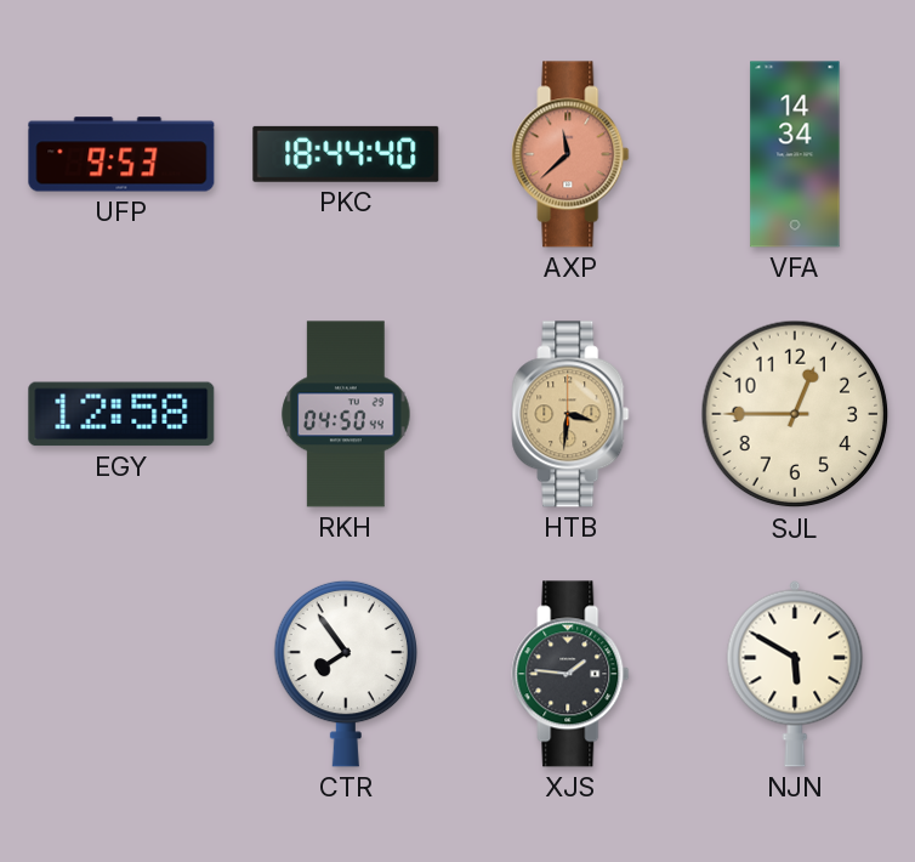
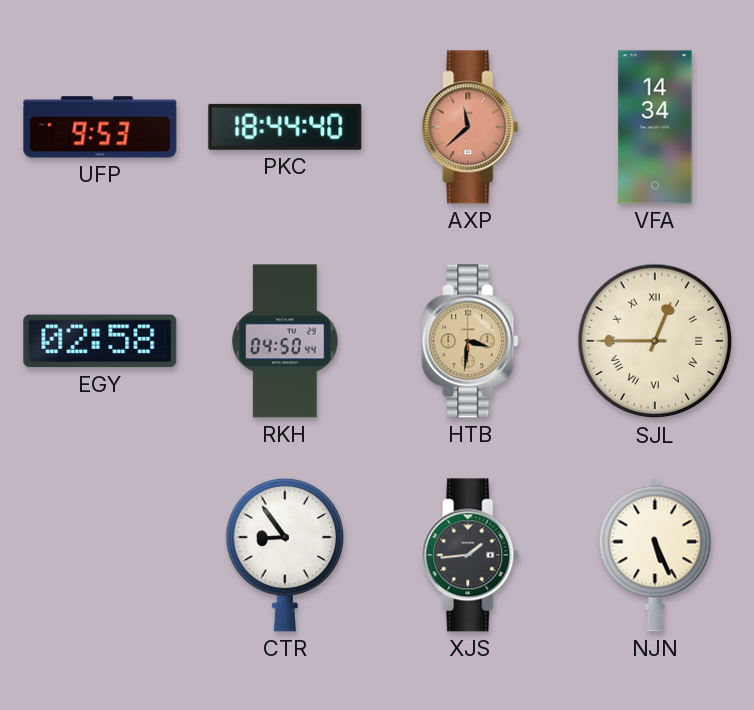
EGY: 12:58 -> 02:58
SJL numerals: Arabic -> Roman
CTR: 7:54 -> 8:54
XJS: 1:46 -> 1:44
NJN: 5:50 -> 5:26
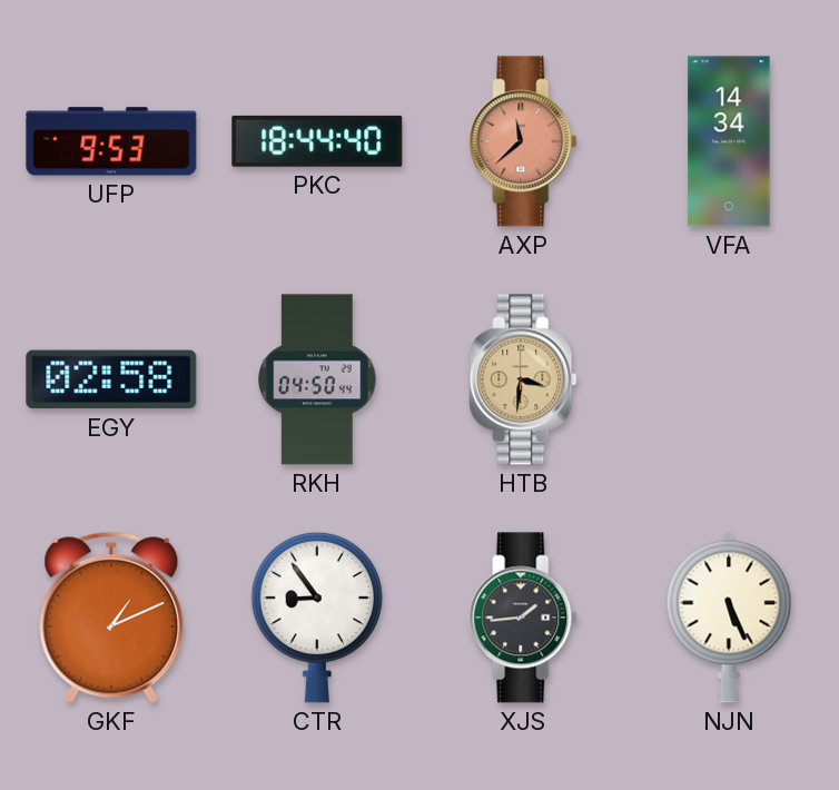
SJL: 12:45 -> none
GKF: none -> 1:11
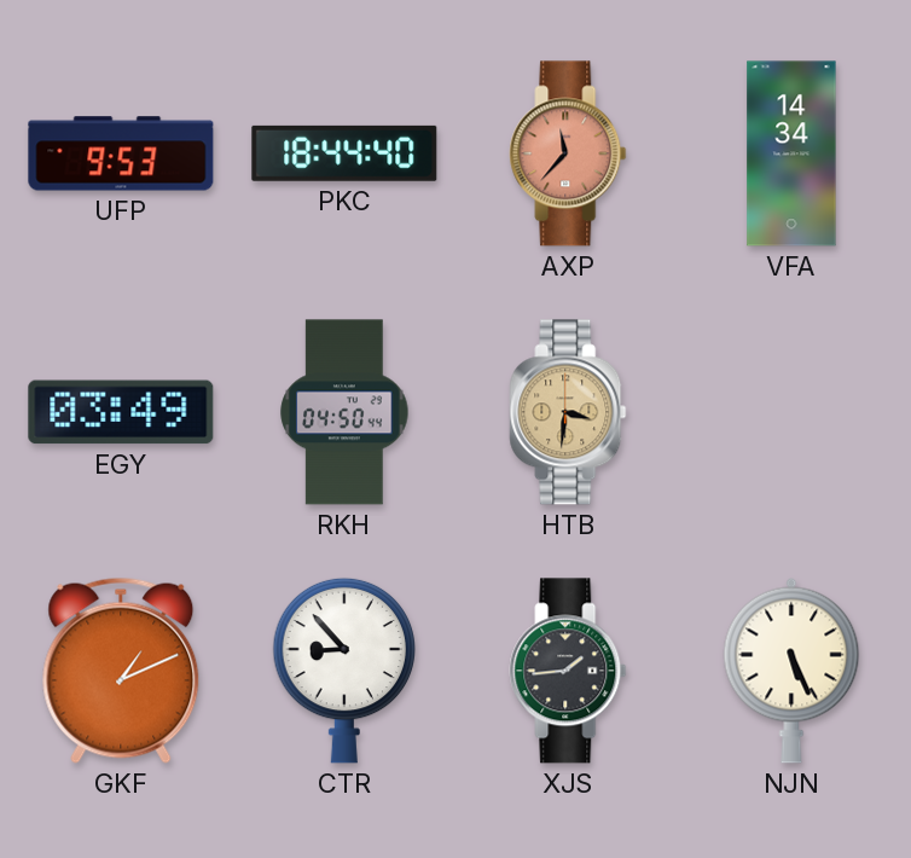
AXP: 11:38 -> 11:37
EGY: 02:58 -> 03:49
CTR: 8:54 -> 8:53
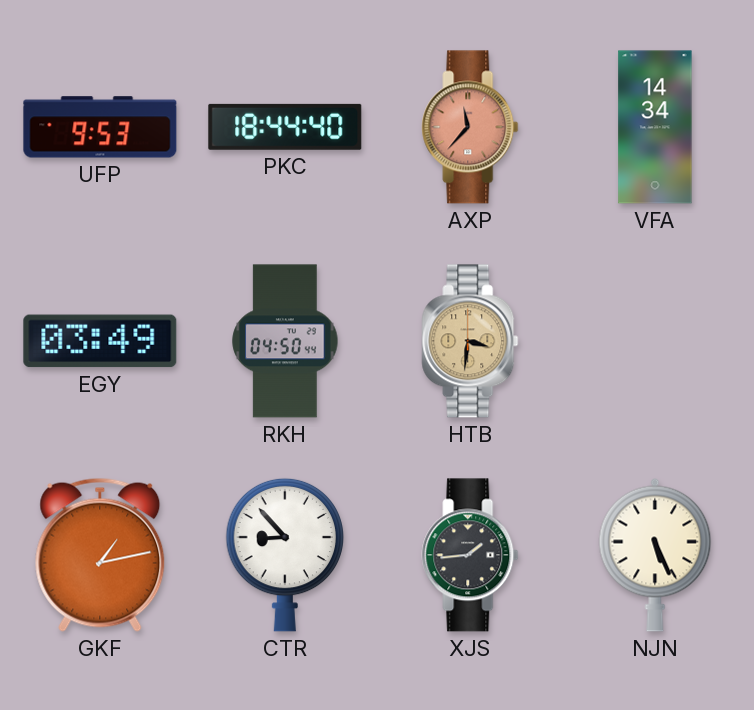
GKF: 1:11 -> 1:13
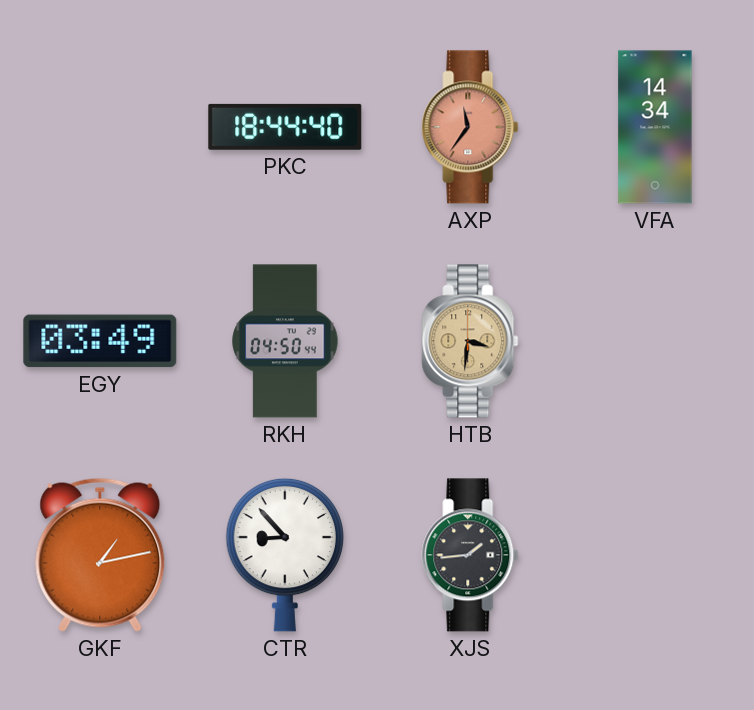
UFP: 9:53 -> none
AXP: 11:37 -> 11:36
NJN: 5:26 -> none
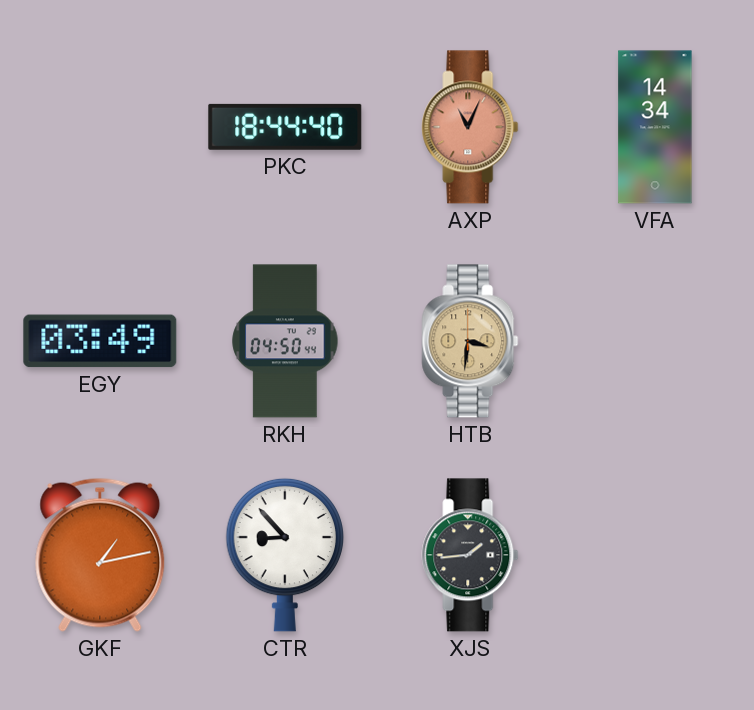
AXP: 11:36 -> 11:04
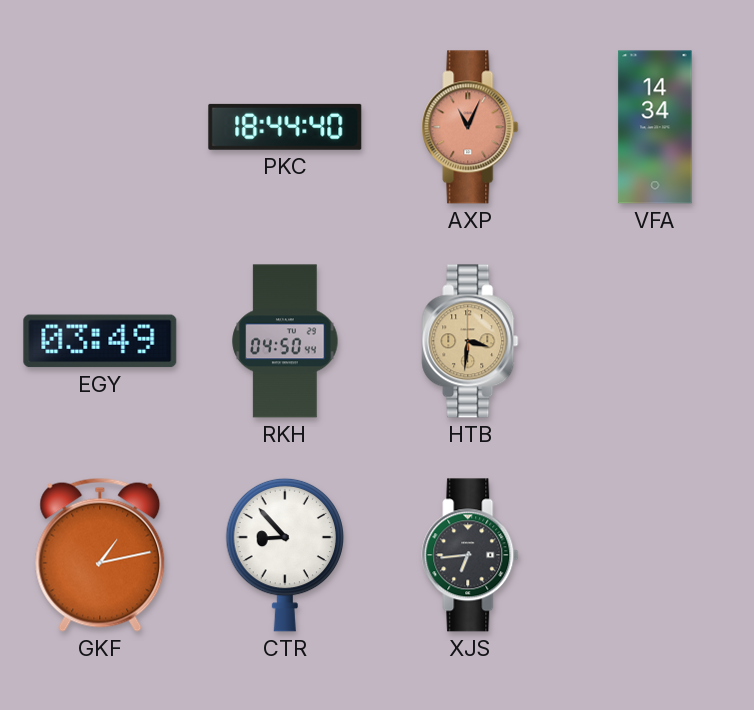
XJS: 1:44 -> 6:44
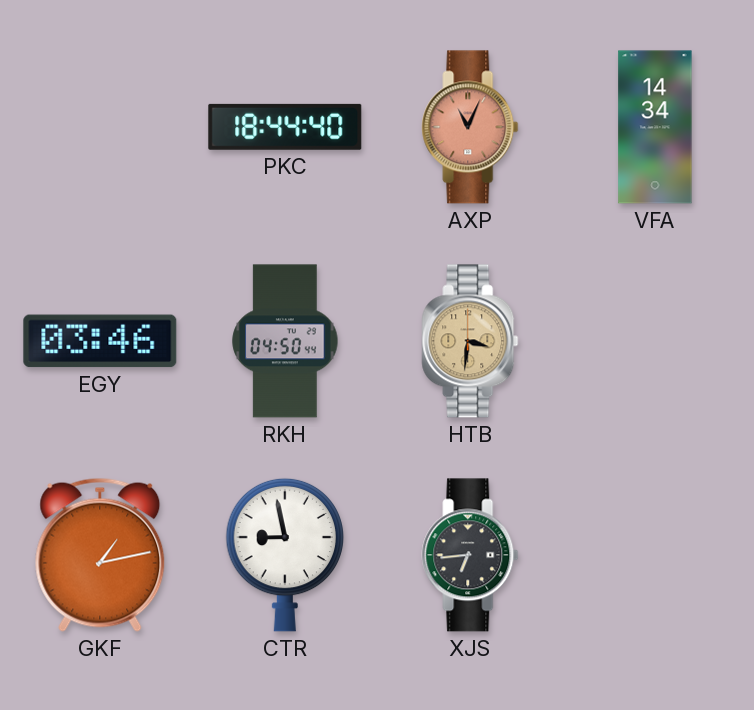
EGY: 03:49 -> 03:46
CTR: 8:53 -> 8:58
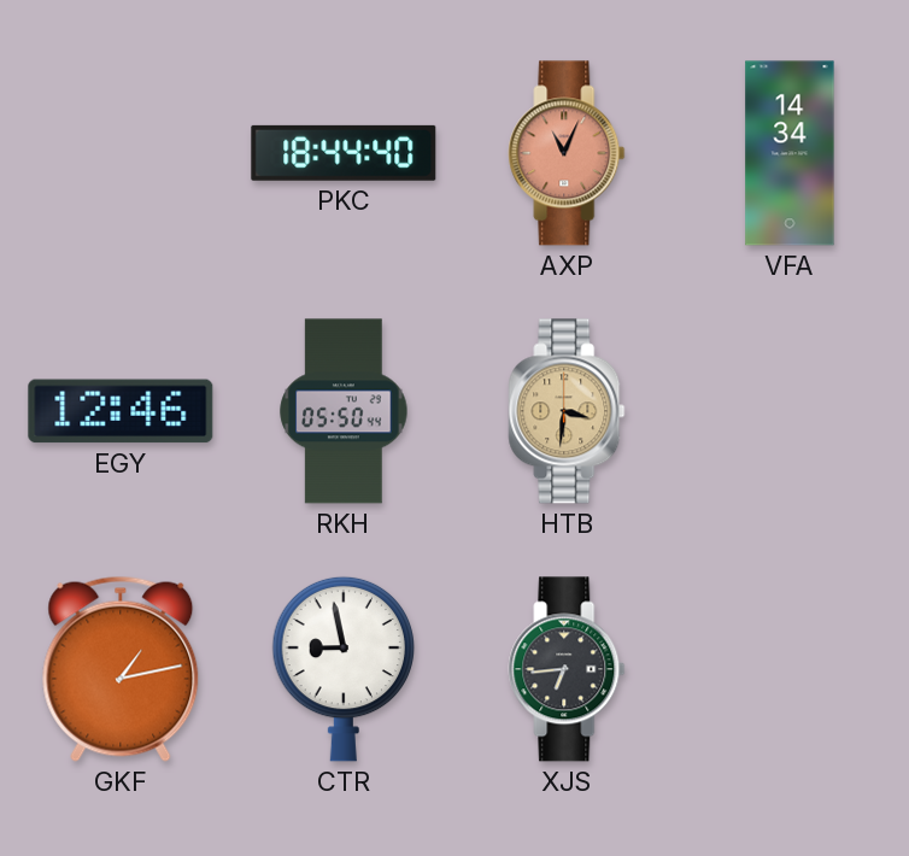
EGY: 03:46 -> 12:46
RKH: 04:50 -> 05:50
